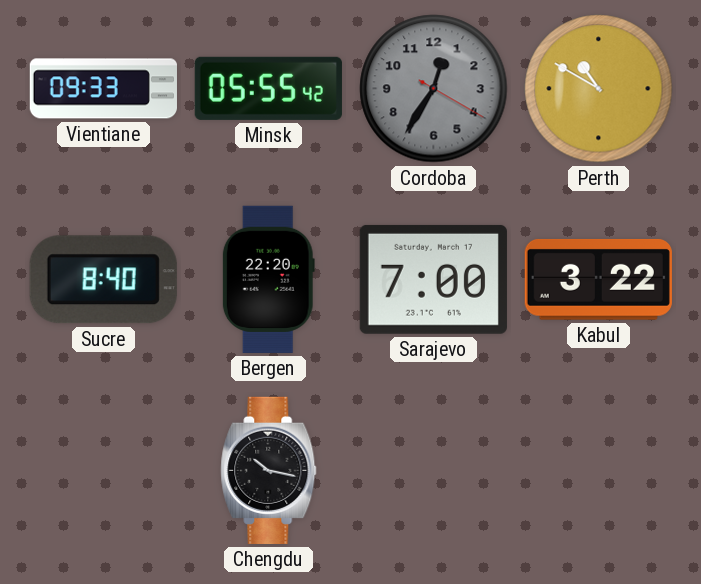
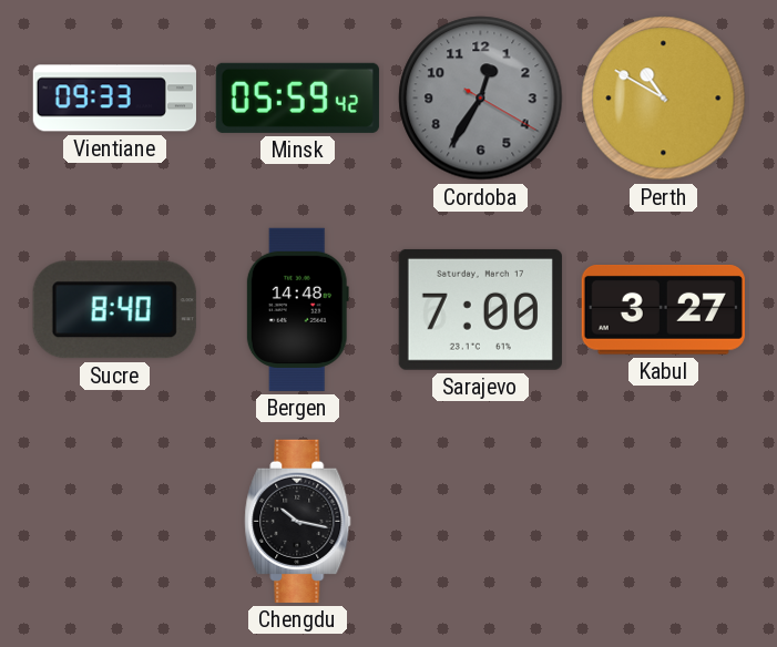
Minsk: 05:55 -> 05:59
Bergen: 22:20 -> 14:48
Kabul: 3:22 -> 3:27
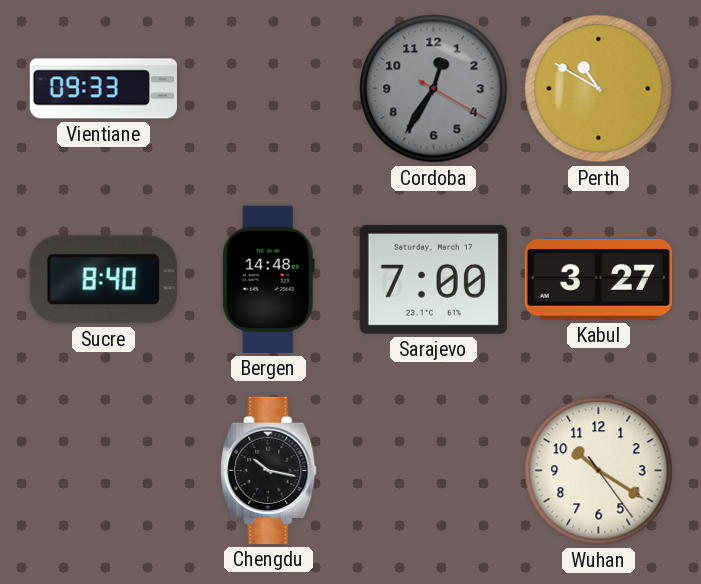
Minsk: 05:59 -> none
Wuhan: none -> 10:20
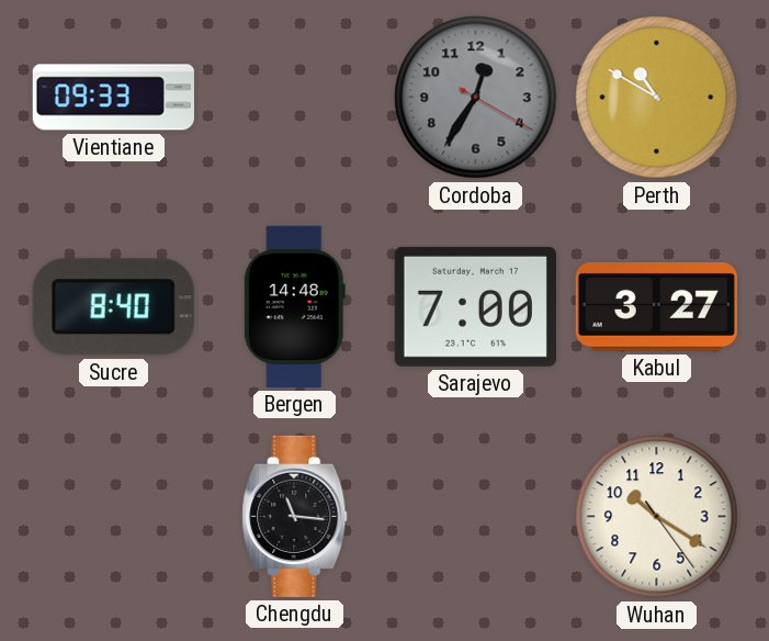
Chengdu: 10:17 -> 11:16
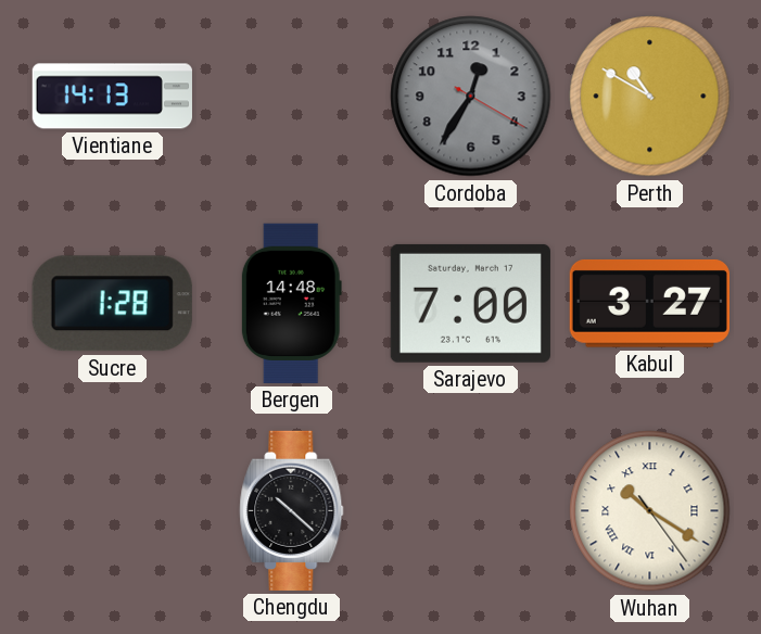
Vientiane: 09:33 -> 14:13
Sucre: 8:40 -> 1:28
Chengdu: 11:16 -> 10:22
Wuhan numerals: Arabic -> Roman
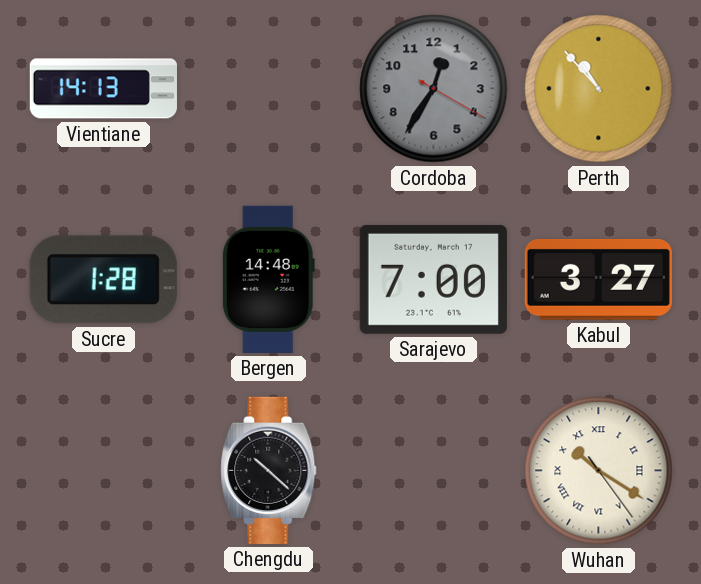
Perth: 10:50 -> 10:53
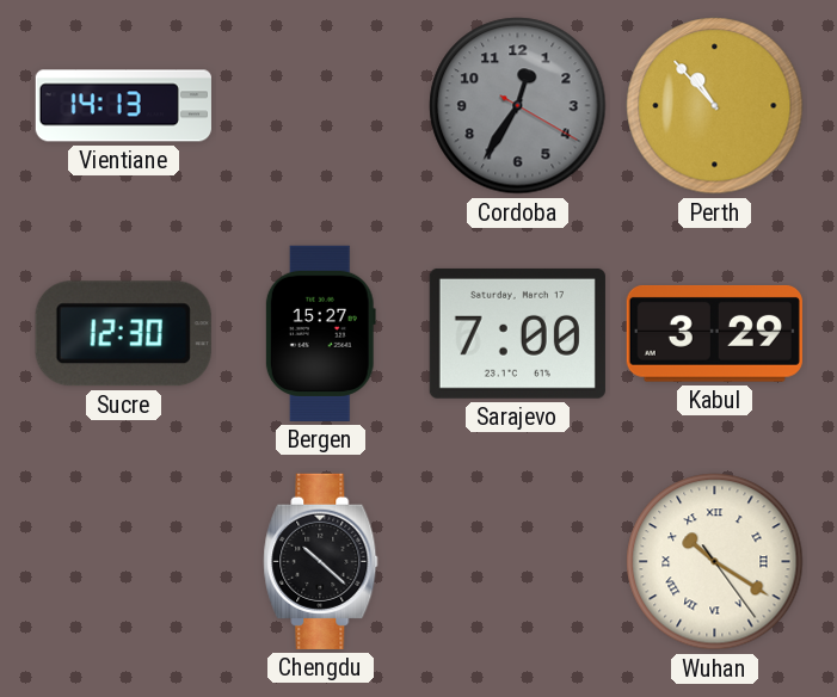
Sucre: 1:28 -> 12:30
Bergen: 14:48 -> 15:27
Kabul: 3:27 -> 3:29
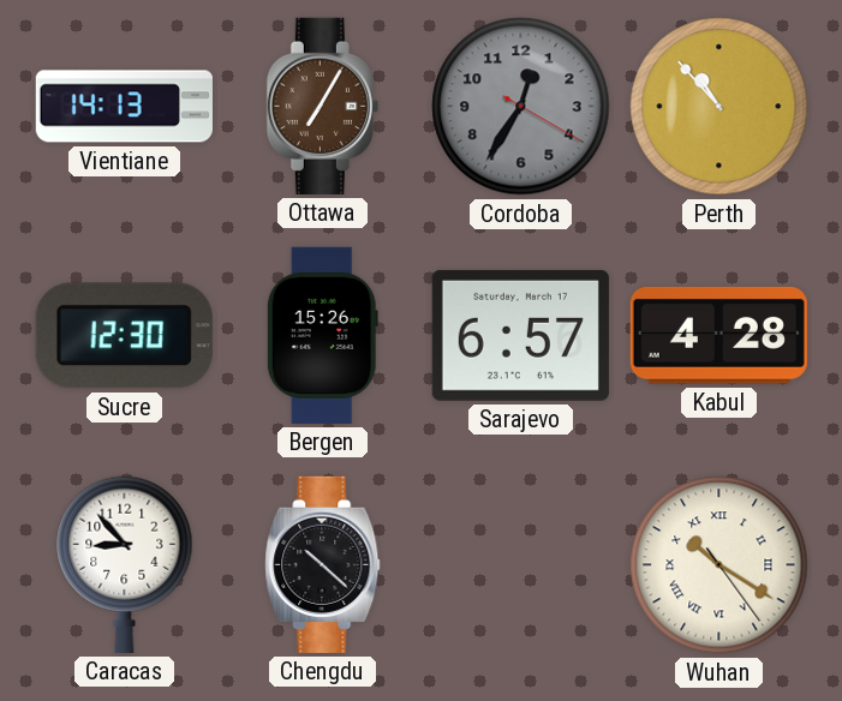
Ottawa: none -> 7:05
Bergen: 15:27 -> 15:26
Sarajevo: 7:00 -> 6:57
Kabul: 3:29 -> 4:28
Caracas: none -> 8:53
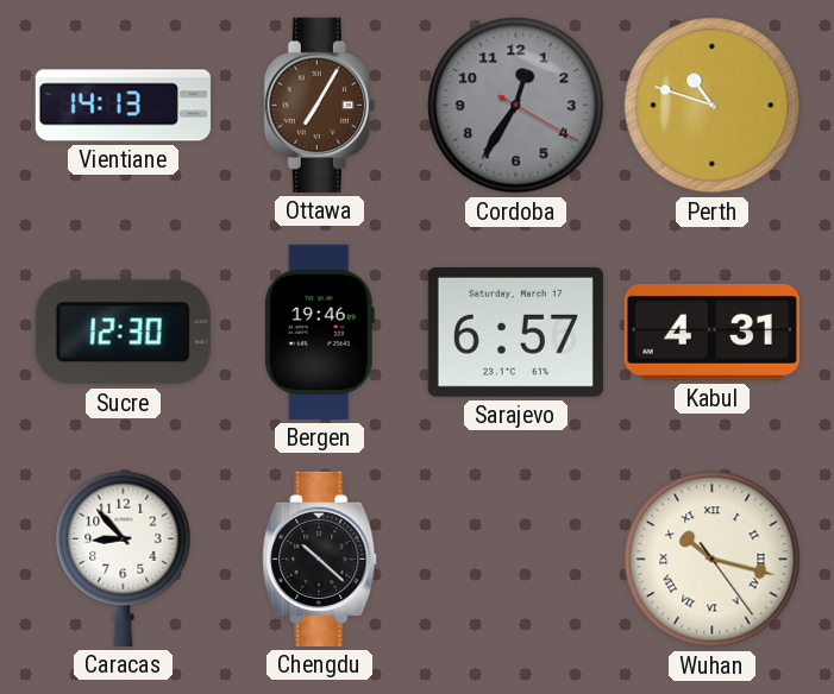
Perth: 10:53 -> 10:48
Bergen: 15:26 -> 19:46
Kabul: 4:28 -> 4:31
Wuhan: 10:20 -> 10:17
